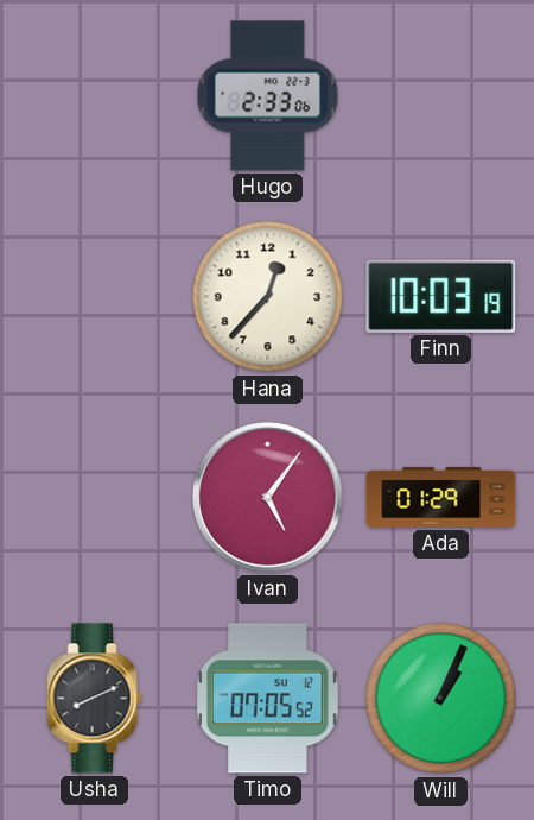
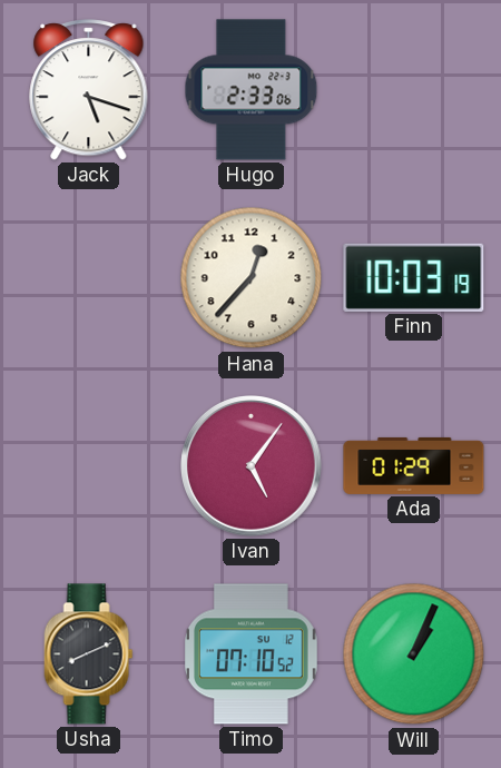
Jack: none -> 5:18
Timo: 07:05 -> 07:10
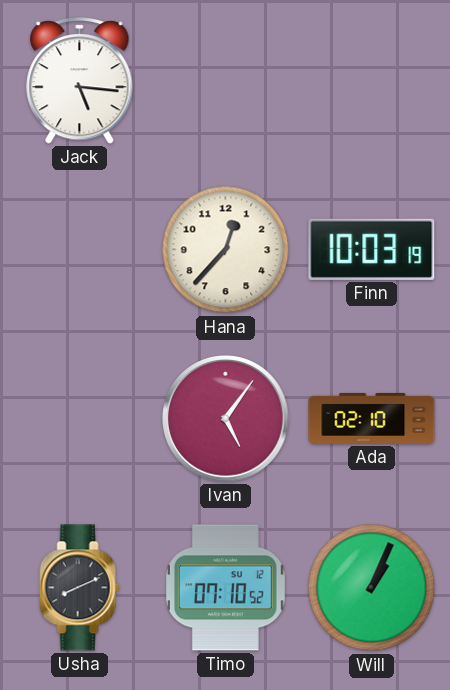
Jack: 5:18 -> 5:16
Hugo: 2:33 -> none
Ada: 01:29 -> 02:10
